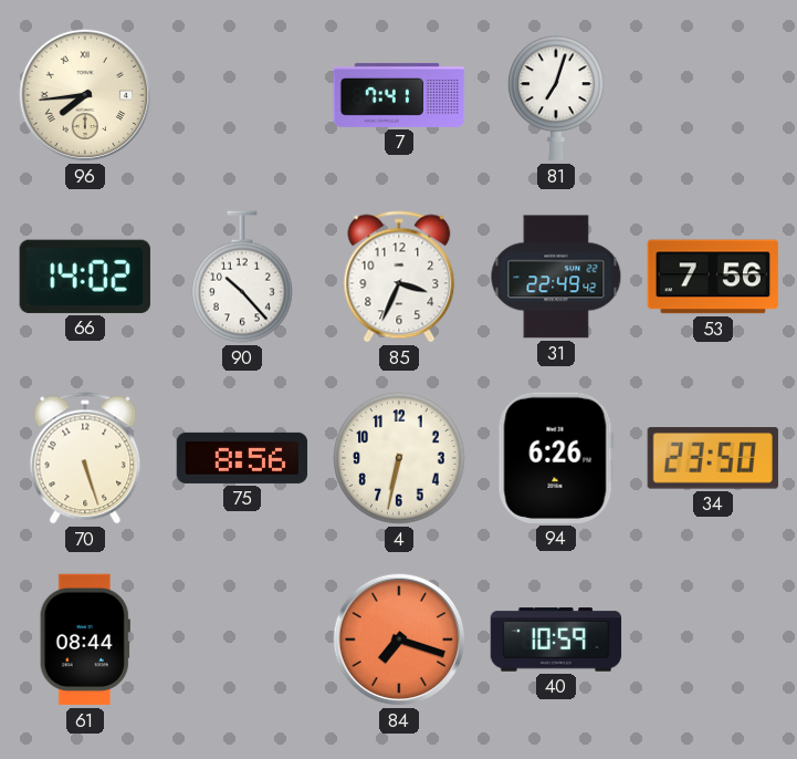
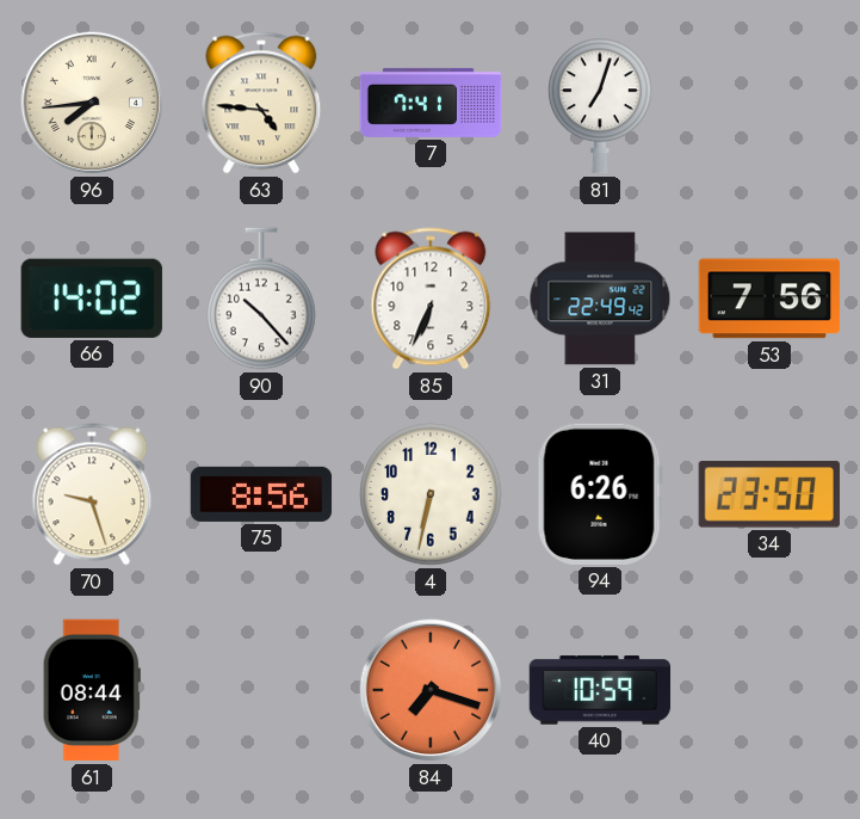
63: none -> 4:46
85: 3:34 -> 6:34
70: 5:27 -> 9:27
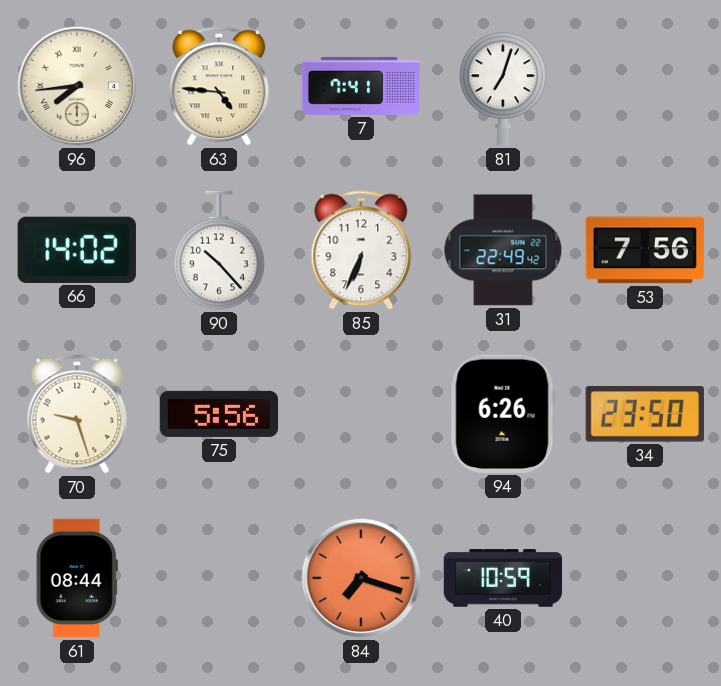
75: 8:56 -> 5:56
4: 6:32 -> none
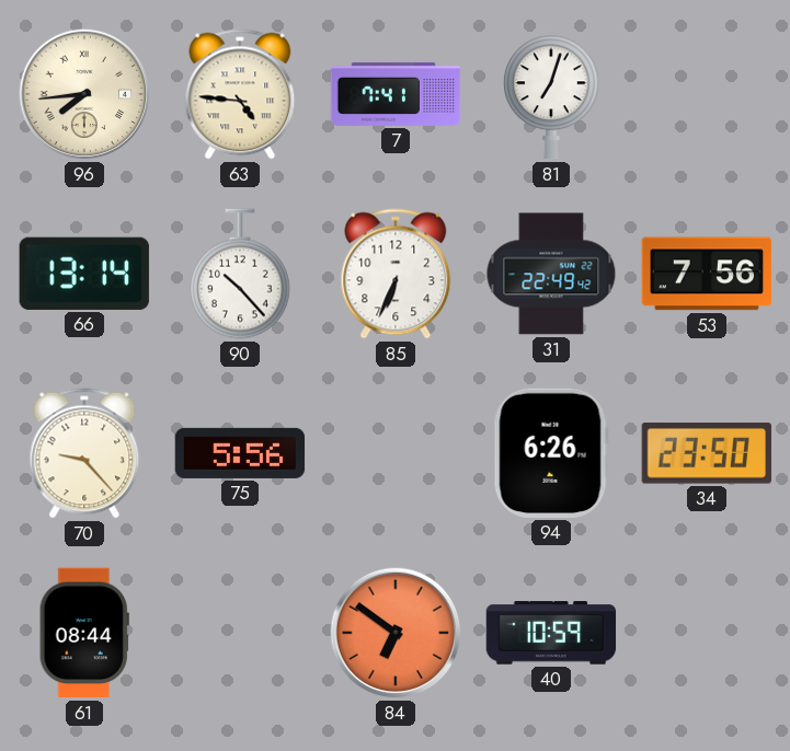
66: 14:02 -> 13:14
70: 9:27 -> 9:23
84: 7:18 -> 6:51
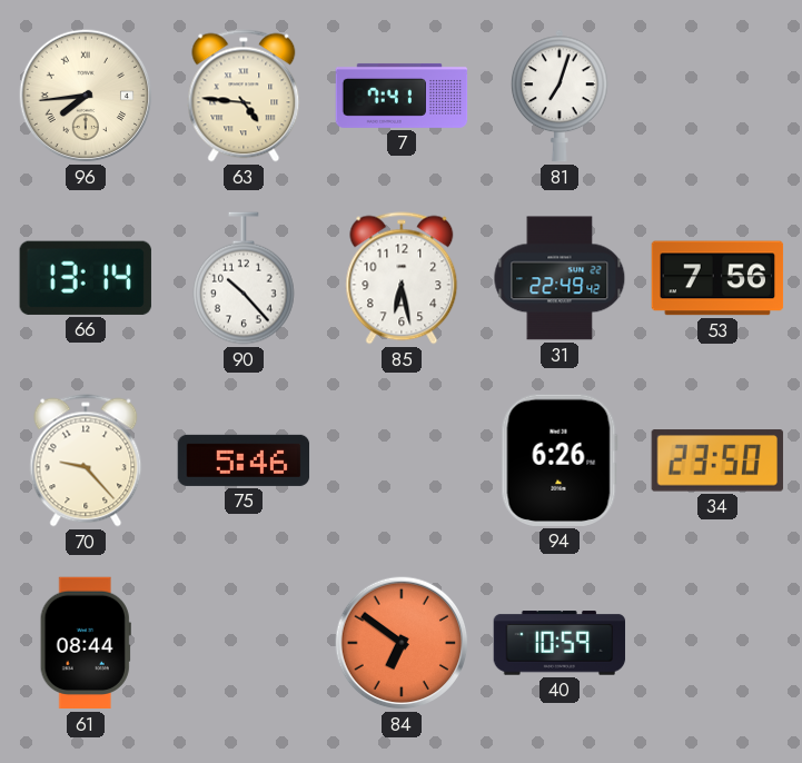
85: 6:34 -> 6:28
75: 5:56 -> 5:46
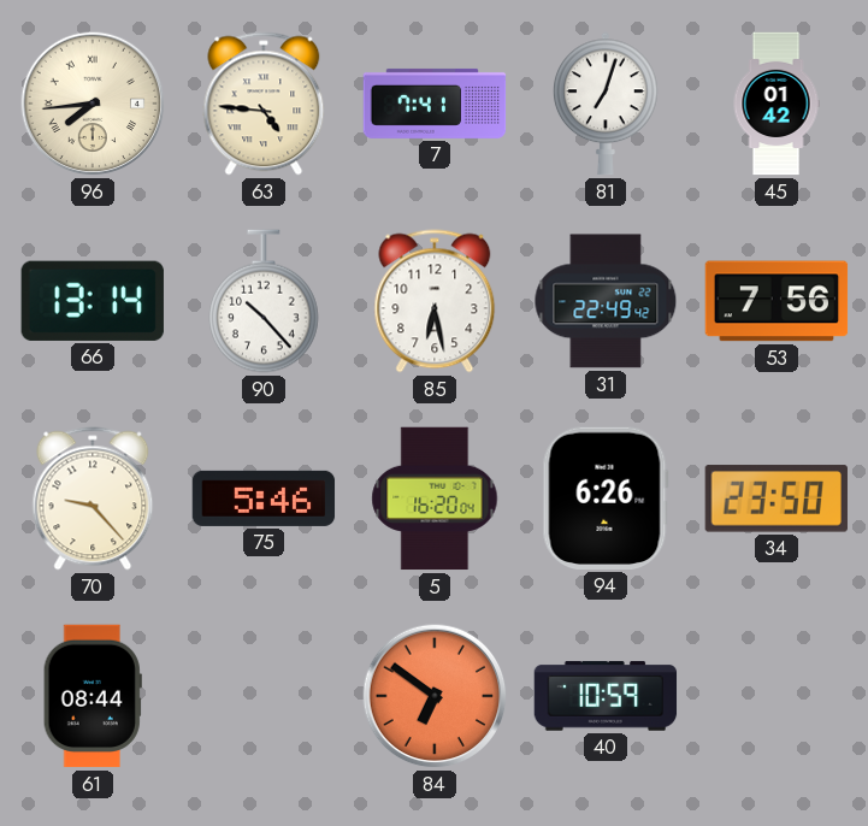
45: none -> 01:42
5: none -> 16:20
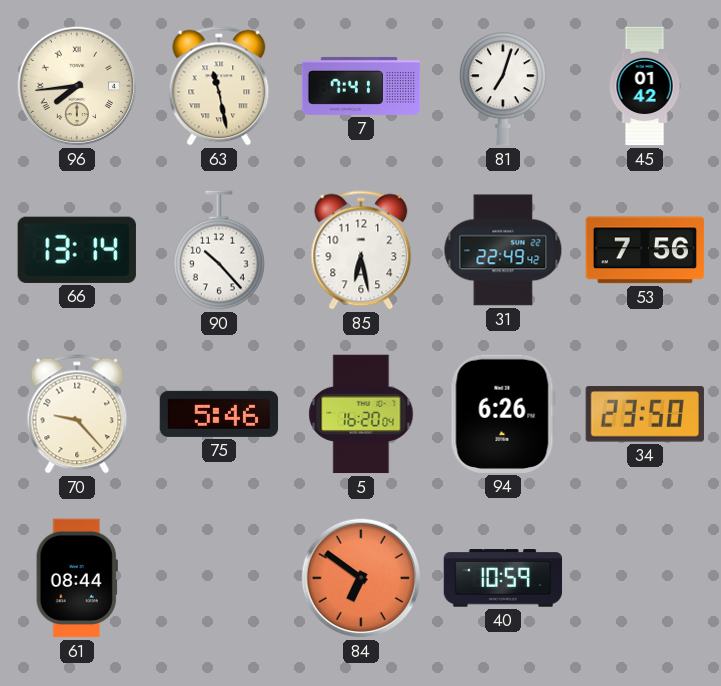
63: 4:46 -> 11:28
